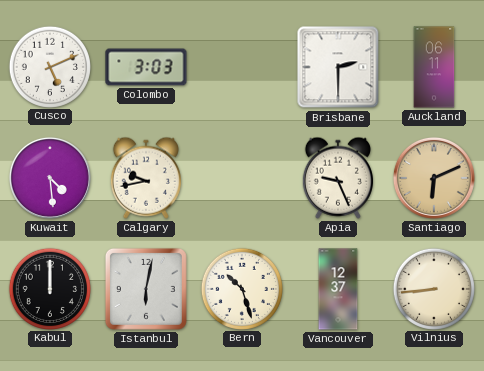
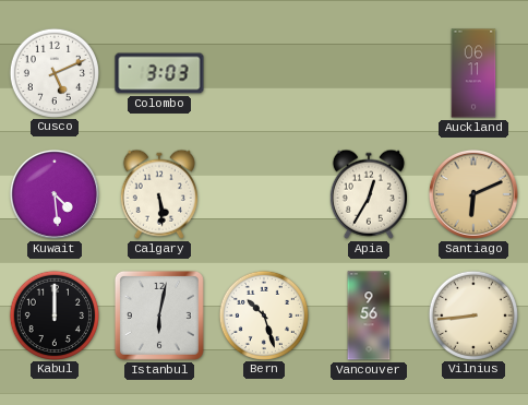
Brisbane: 2:30 -> none
Calgary: 9:43 -> 5:29
Apia: 9:26 -> 12:35
Vancouver: 12:37 -> 9:56
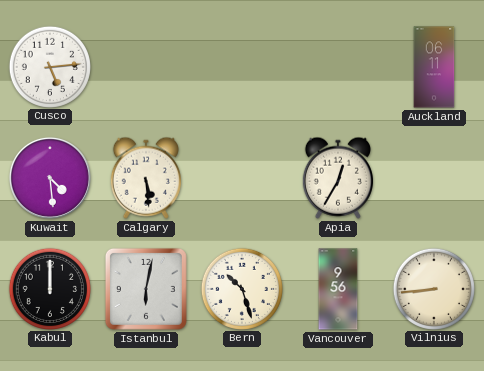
Cusco: 5:11 -> 5:14
Colombo: 3:03 -> none
Santiago: 6:11 -> none
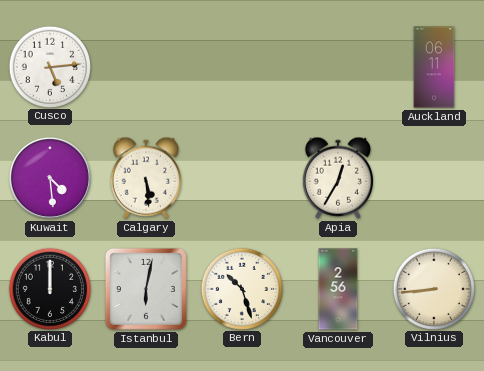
Vancouver: 9:56 -> 2:56
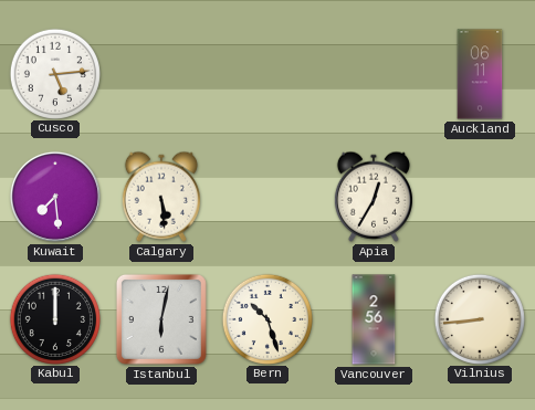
Kuwait: 4:29 -> 7:29
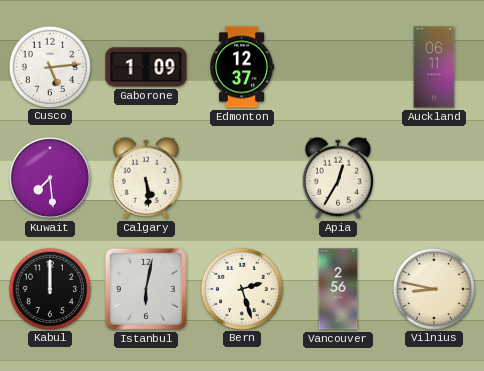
Gaborone: none -> 1:09
Edmonton: none -> 12:37
Bern: 10:27 -> 2:27
Vilnius: 8:44 -> 8:47
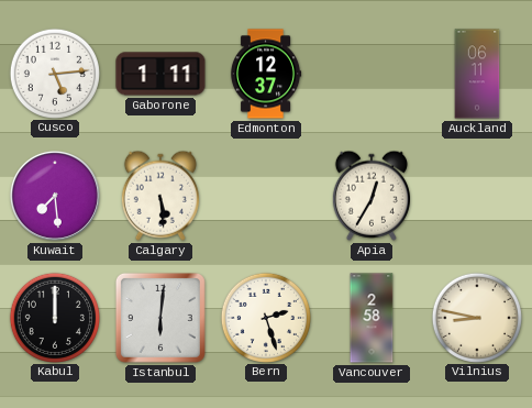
Gaborone: 1:09 -> 1:11
Istanbul: 6:02 -> 6:01
Vancouver: 2:56 -> 2:58
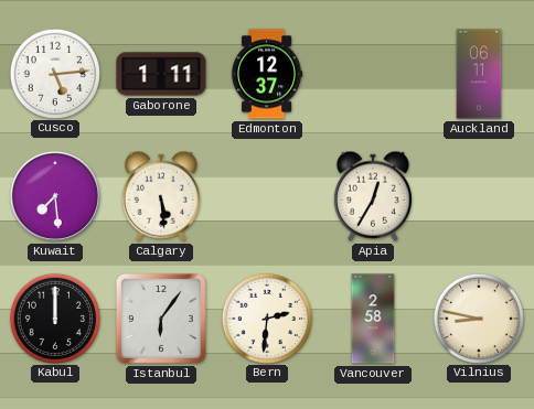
Istanbul: 6:01 -> 6:06
Bern: 2:27 -> 2:31
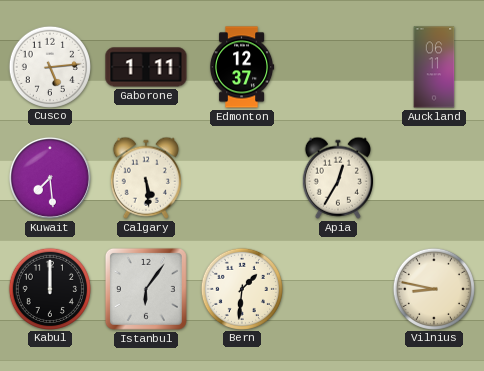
Bern: 2:31 -> 1:31
Vancouver: 2:58 -> none
